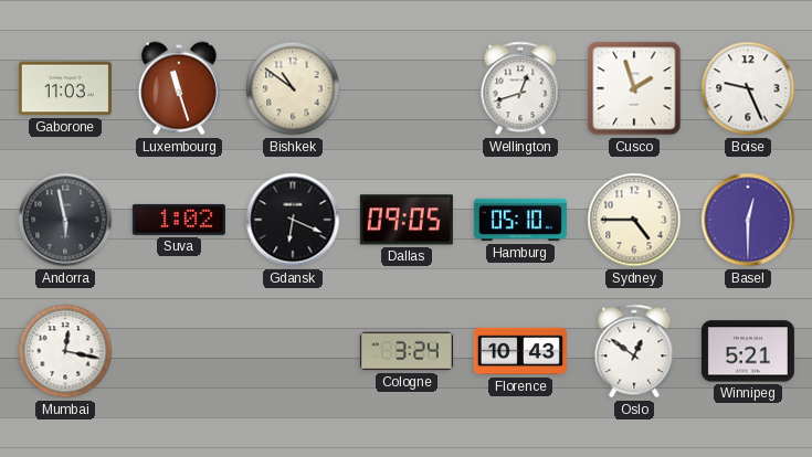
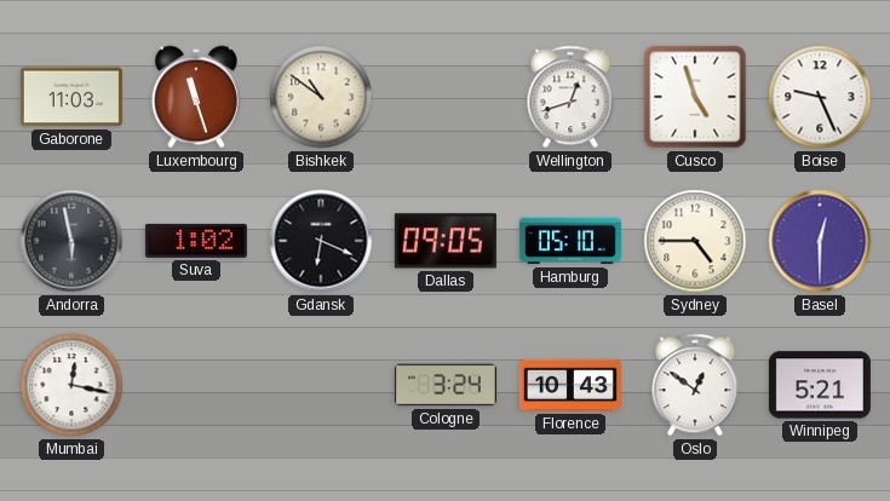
Cusco: 1:57 -> 4:57
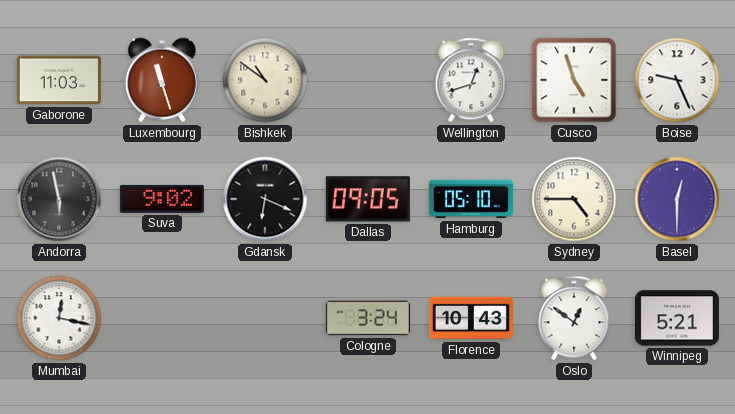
Suva: 1:02 -> 9:02
